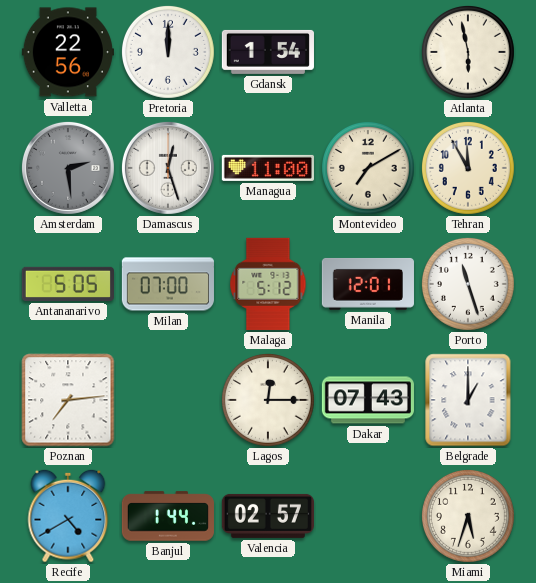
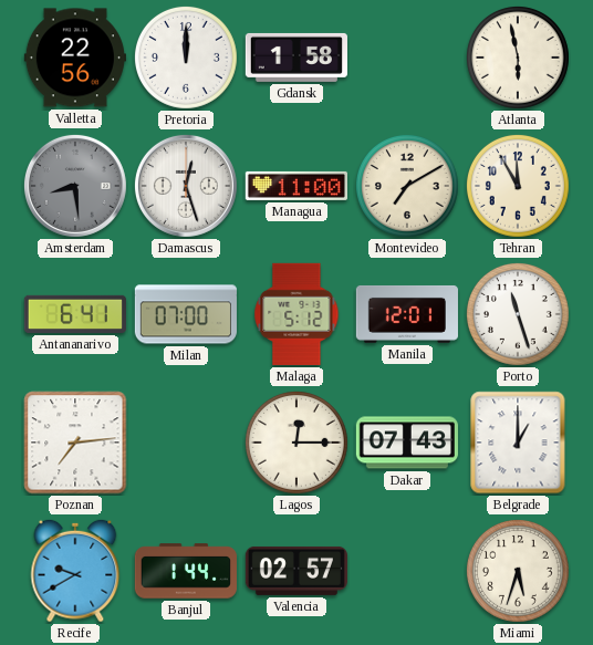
Gdansk: 1:54 -> 1:58
Amsterdam: 2:29 -> 8:29
Antananarivo: 5:05 -> 6:41
Recife: 4:40 -> 9:40
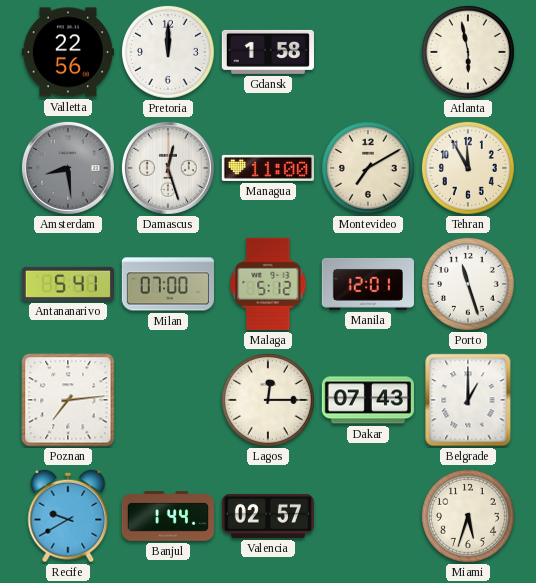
Antananarivo: 6:41 -> 5:41
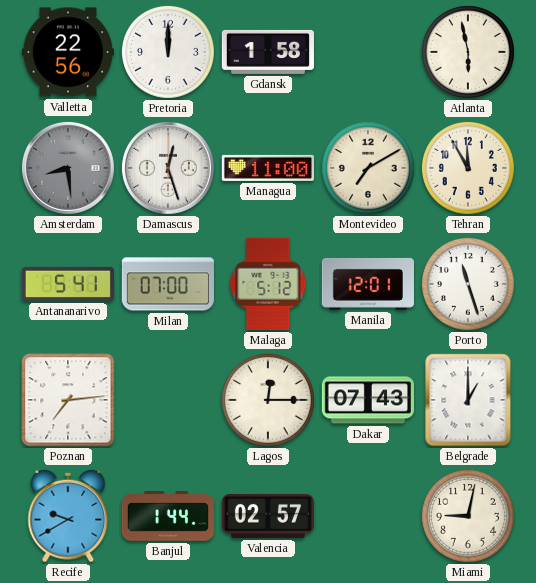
Miami: 5:33 -> 9:02
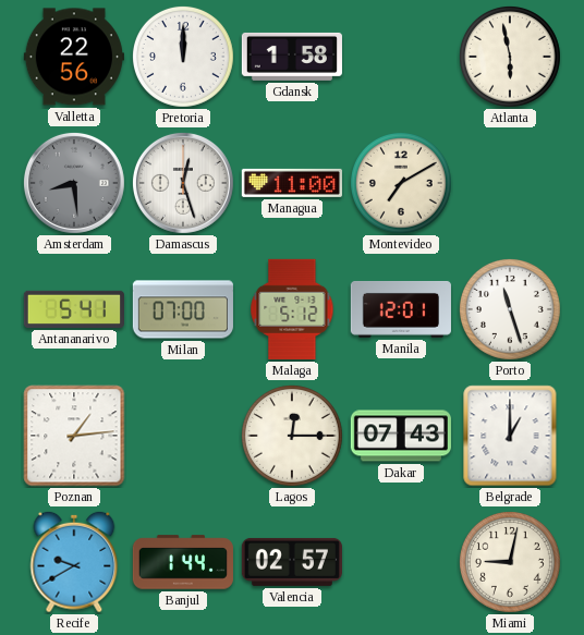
Tehran: 11:55 -> none
Poznan: 7:14 -> 1:14
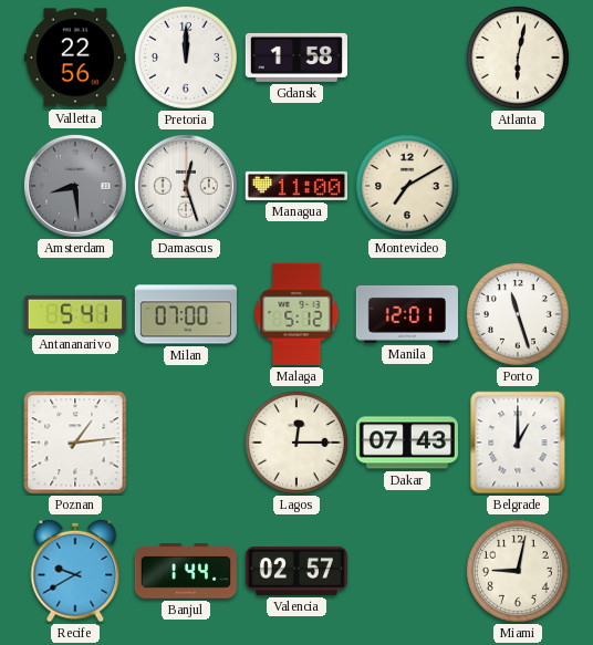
Atlanta: 5:58 -> 6:02
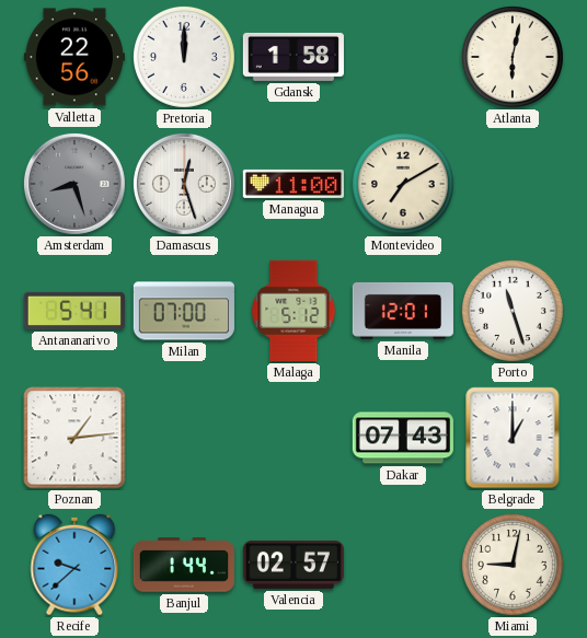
Amsterdam: 8:29 -> 8:27
Lagos: 12:15 -> none
Recife: 9:40 -> 9:38
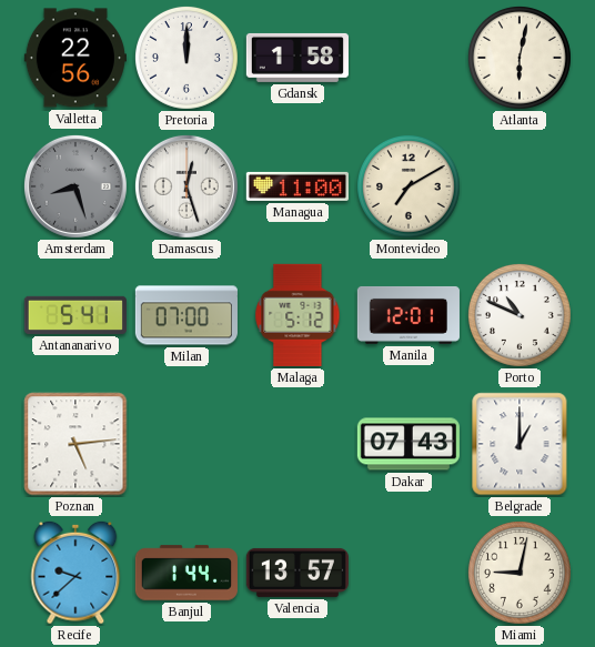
Porto: 11:27 -> 10:49
Poznan: 1:14 -> 5:14
Valencia: 02:57 -> 13:57
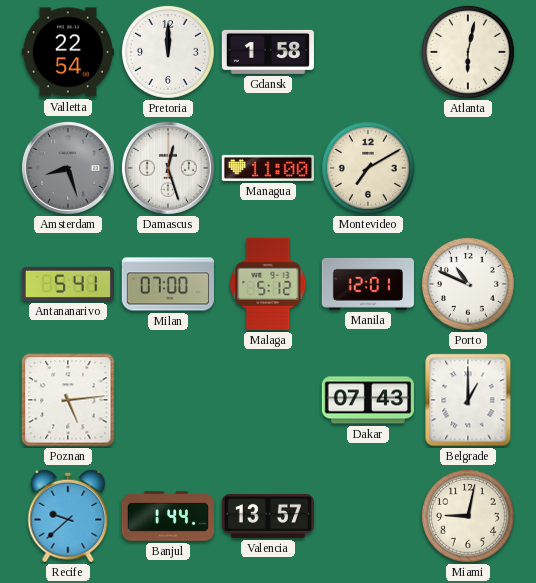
Valletta: 22:56 -> 22:54
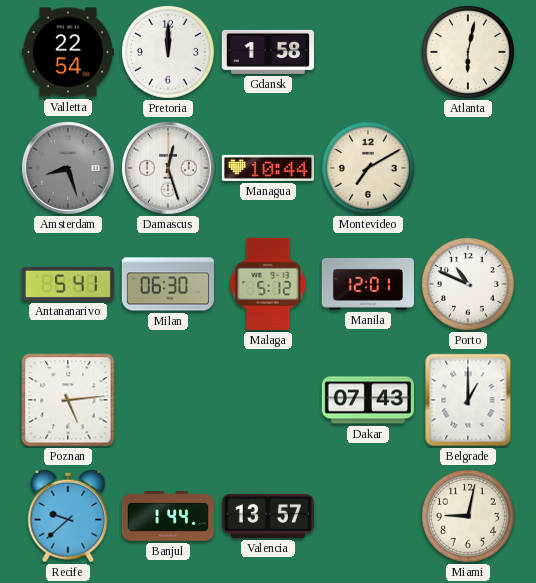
Managua: 11:00 -> 10:44
Milan: 07:00 -> 06:30
